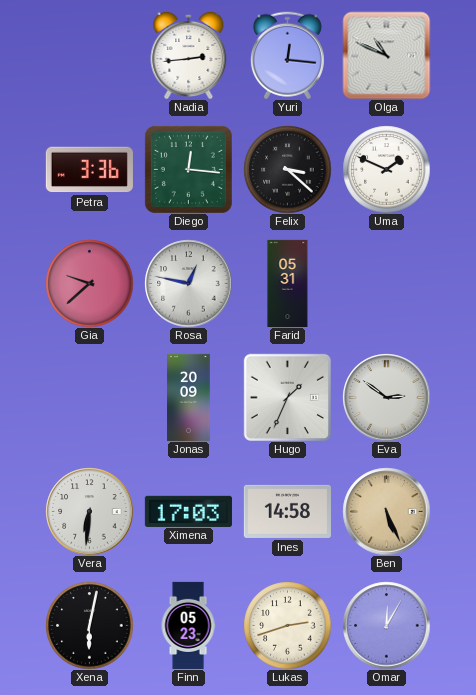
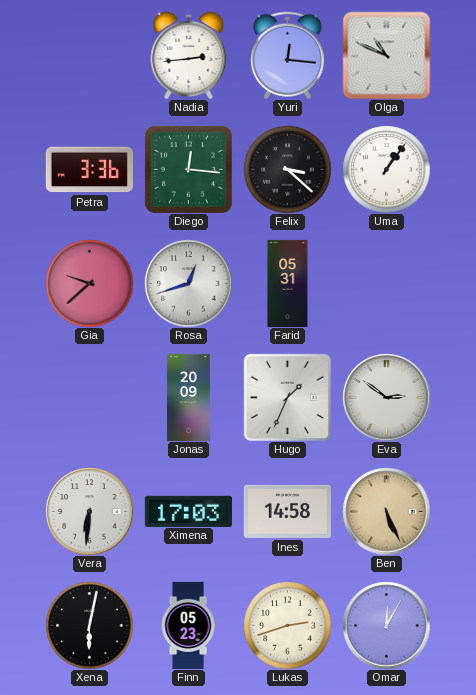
Uma: 1:49 -> 1:06
Rosa: 12:47 -> 12:42
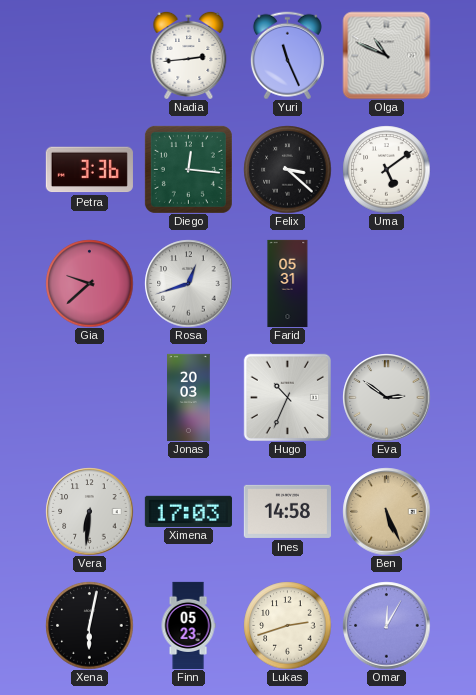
Yuri: 12:16 -> 11:26
Uma: 1:06 -> 5:09
Jonas: 20:09 -> 20:03
Hugo: 1:34 -> 10:34
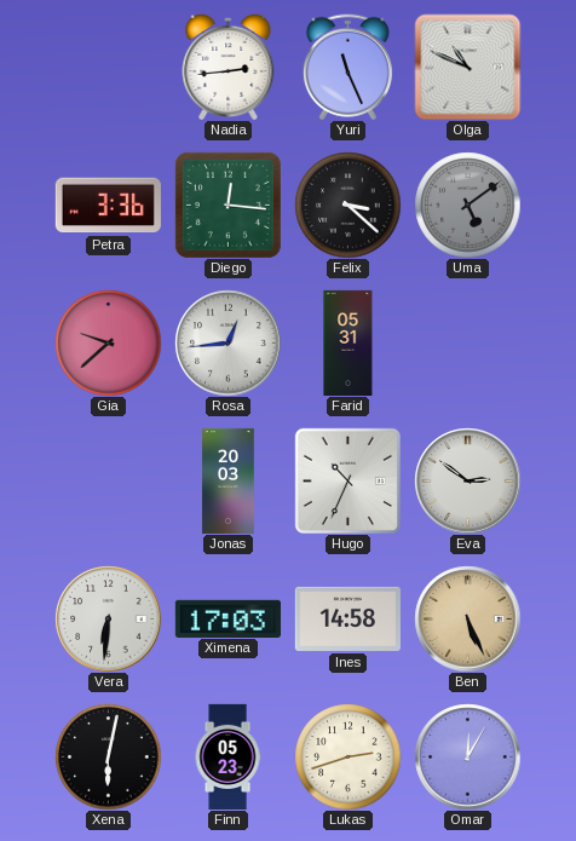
Uma dial: white -> grey
Rosa: 12:42 -> 12:44
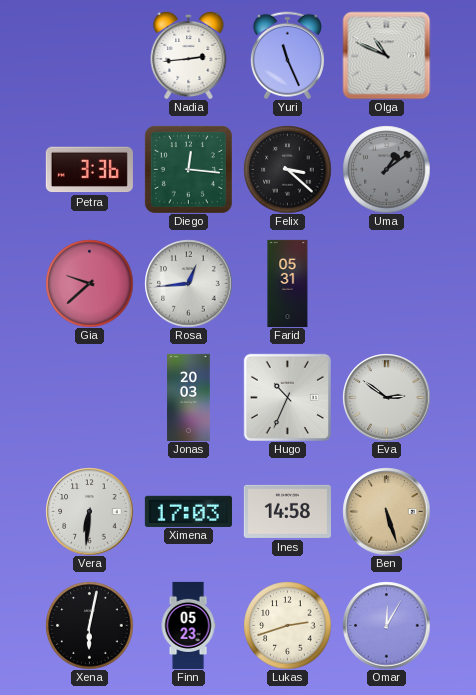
Uma: 5:09 -> 1:09
Ben: 5:26 -> 5:27
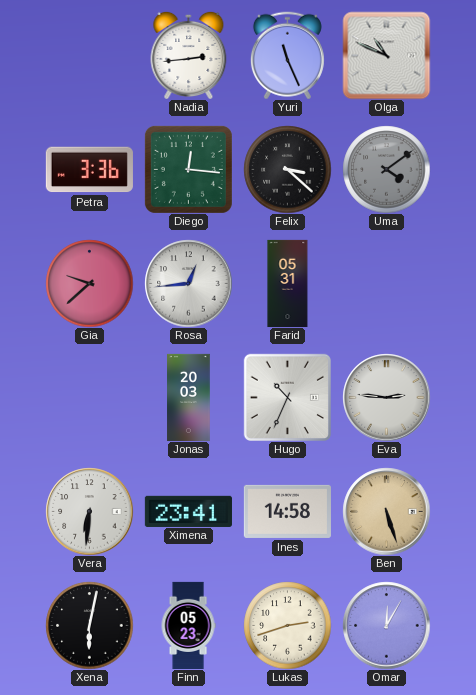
Uma: 1:09 -> 4:09
Eva: 2:51 -> 2:46
Ximena: 17:03 -> 23:41
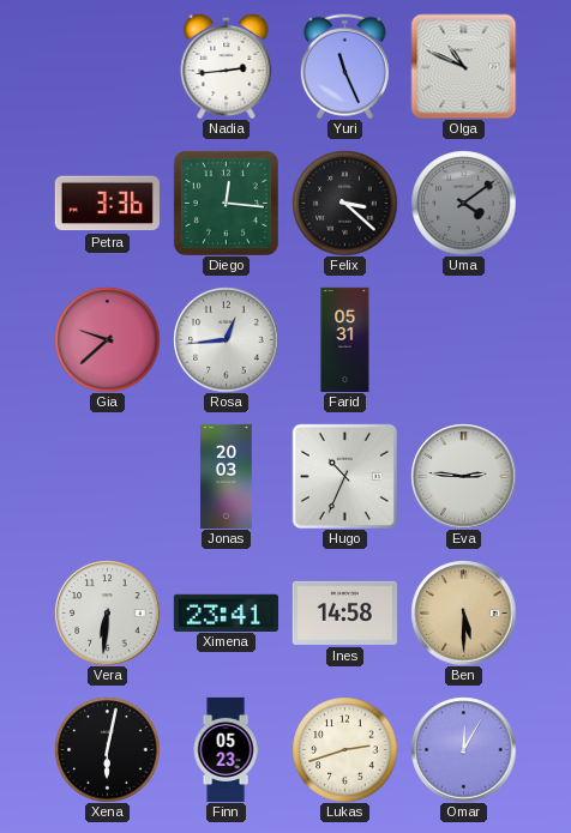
Ben: 5:27 -> 5:30
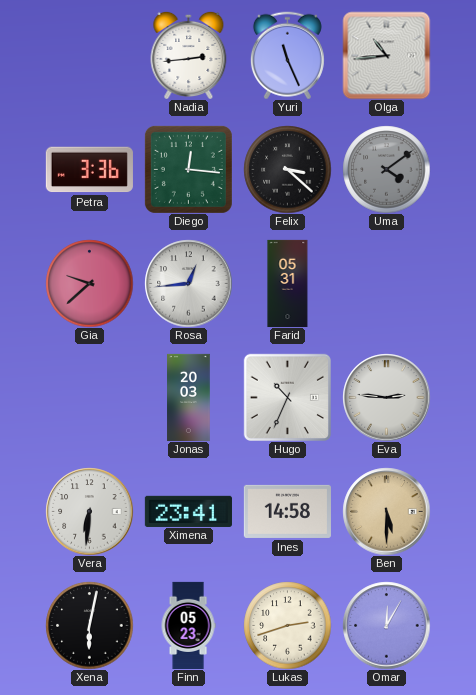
Olga: 10:49 -> 10:44
